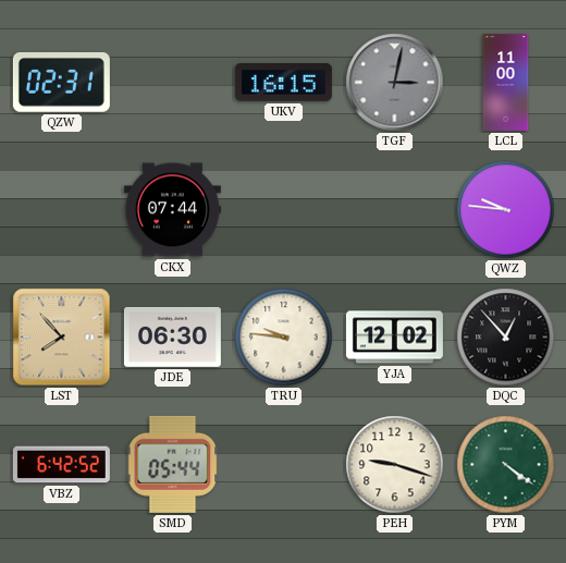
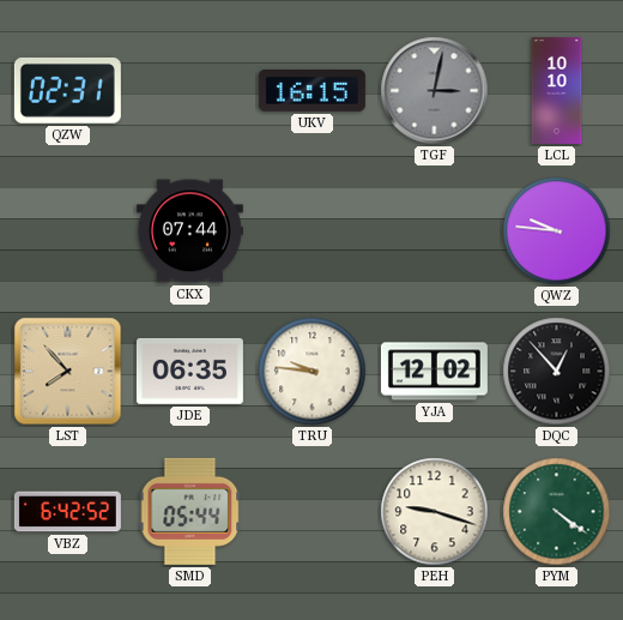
LCL: 11:00 -> 10:10
JDE: 06:30 -> 06:35
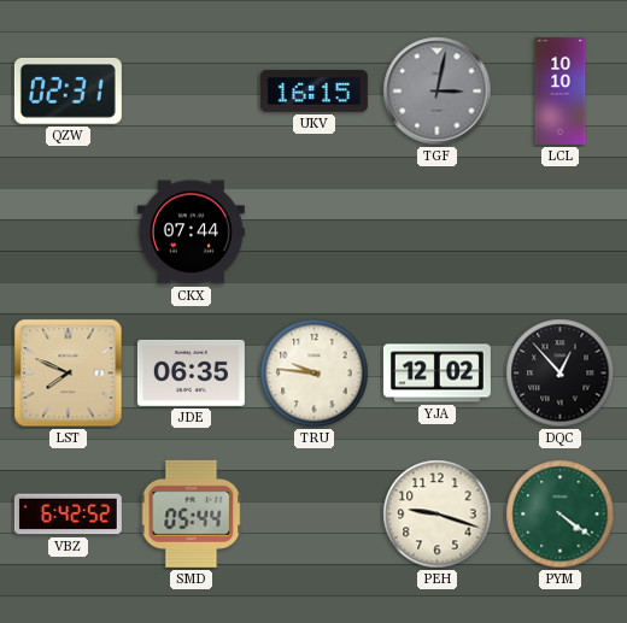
QWZ: 9:46 -> none
LST: 7:53 -> 7:49
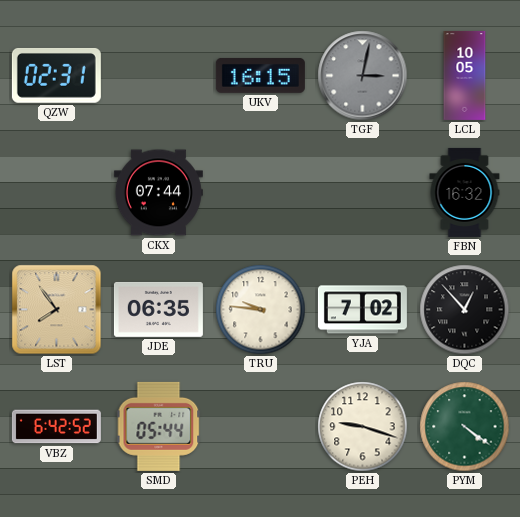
LCL: 10:10 -> 10:05
FBN: none -> 16:32
LST: 7:49 -> 7:54
YJA: 12:02 -> 7:02
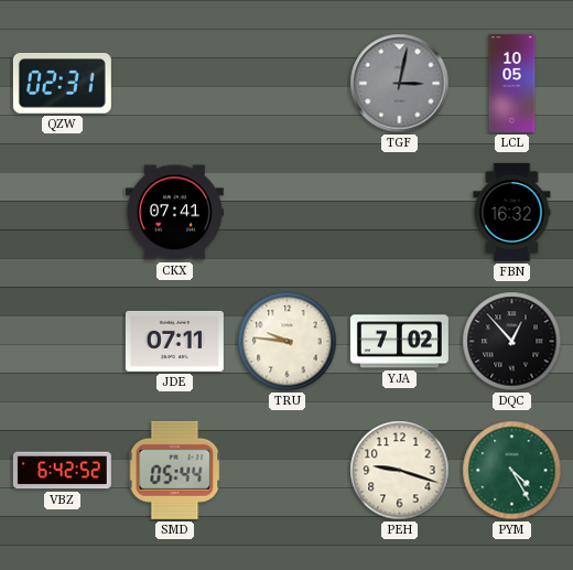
UKV: 16:15 -> none
CKX: 07:44 -> 07:41
LST: 7:54 -> none
JDE: 06:35 -> 07:11
PYM: 4:21 -> 4:25
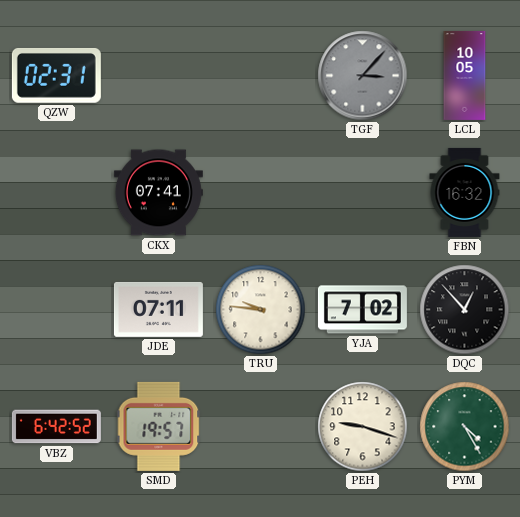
TGF: 3:02 -> 3:07
SMD: 05:44 -> 19:57
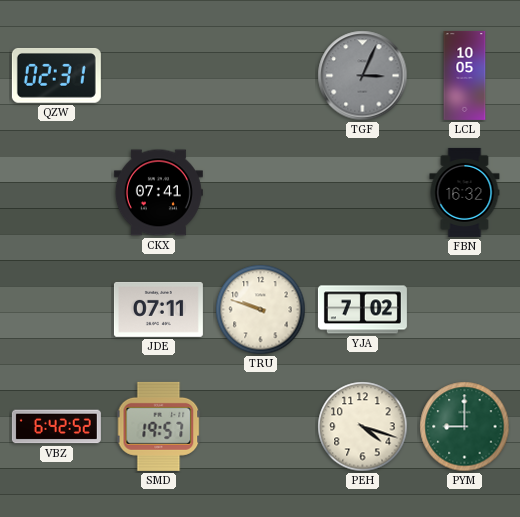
TGF: 3:07 -> 3:04
TRU: 9:46 -> 9:48
DQC: 12:53 -> none
PEH: 9:18 -> 4:18
PYM: 4:25 -> 9:00
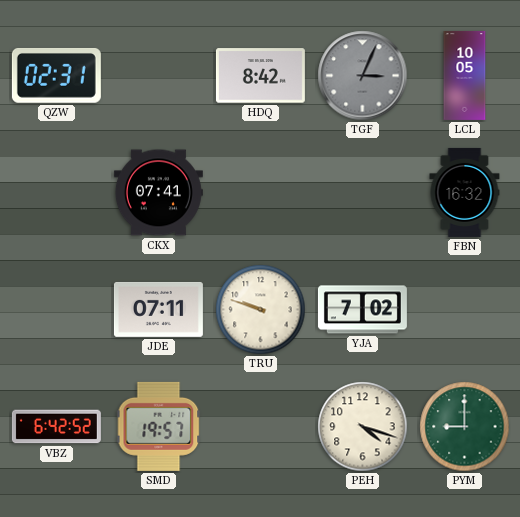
HDQ: none -> 8:42
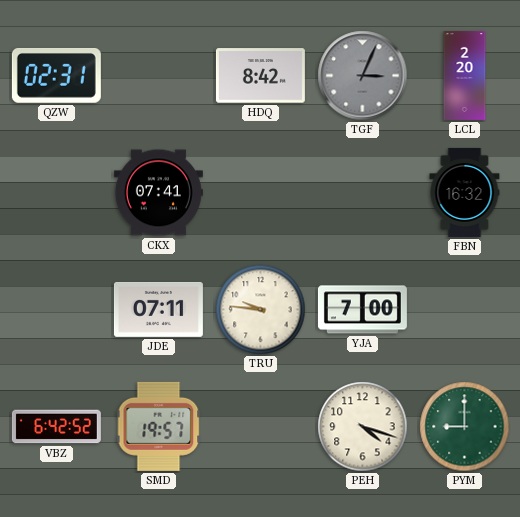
LCL: 10:05 -> 2:20
TRU: 9:48 -> 9:46
YJA: 7:02 -> 7:00
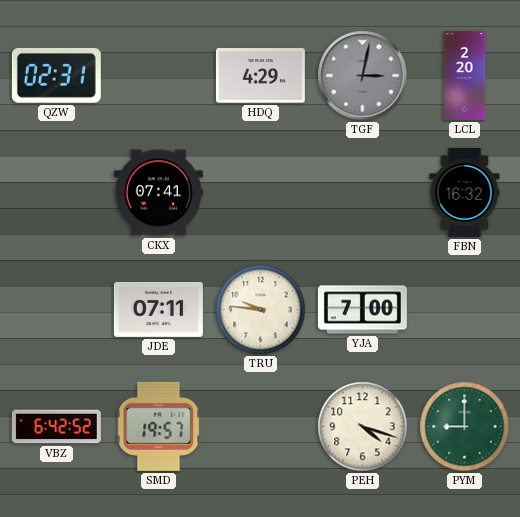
HDQ: 8:42 -> 4:29
TGF: 3:04 -> 3:02
